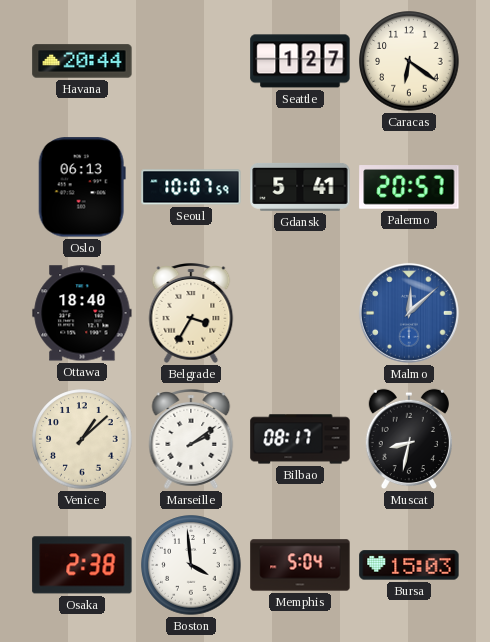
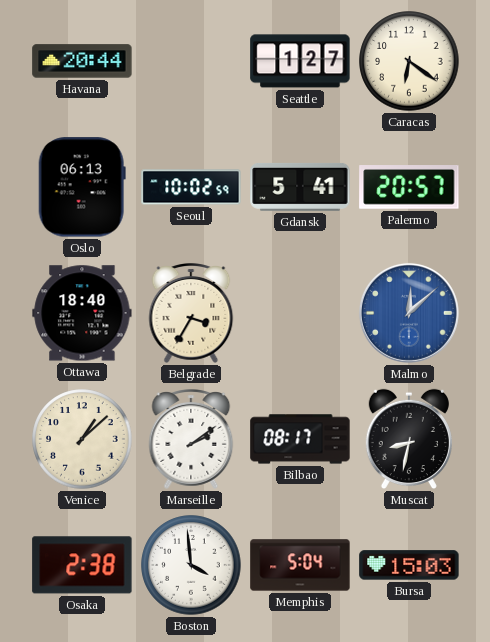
Seoul: 10:07 -> 10:02
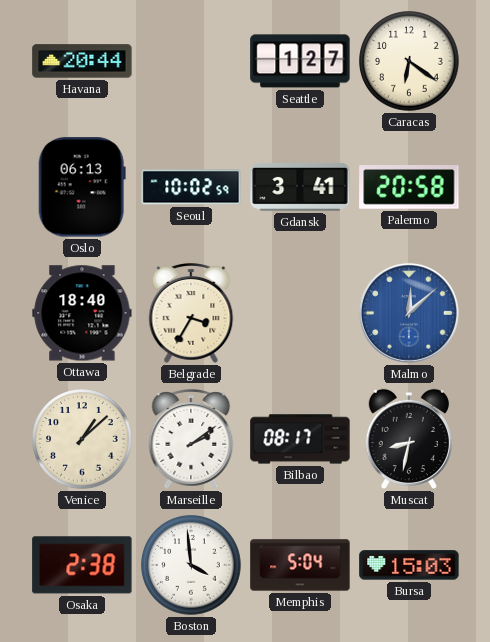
Gdansk: 5:41 -> 3:41
Palermo: 20:57 -> 20:58
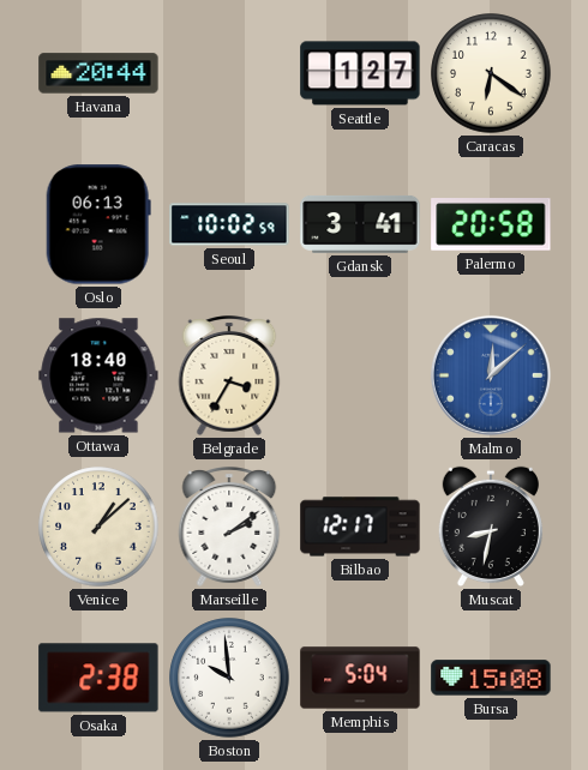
Bilbao: 08:17 -> 12:17
Boston: 3:59 -> 9:59
Bursa: 15:03 -> 15:08
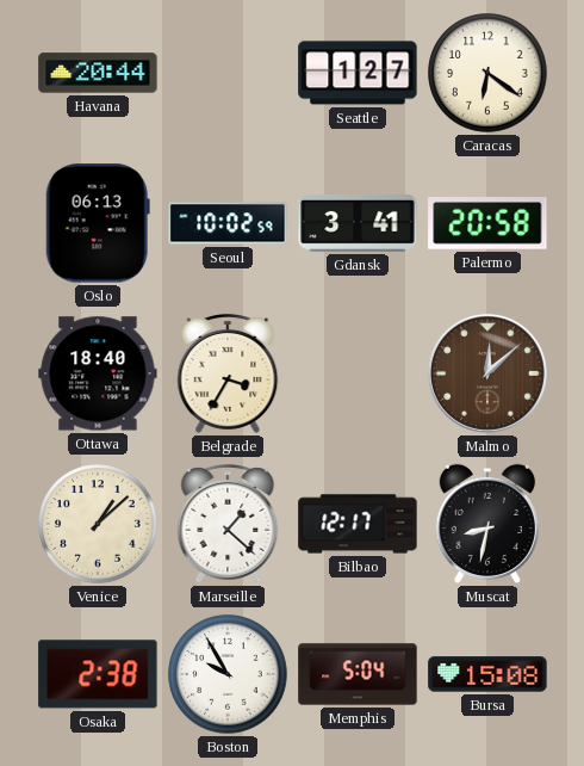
Malmo dial: blue -> brown
Marseille: 2:09 -> 1:22
Boston: 9:59 -> 9:55
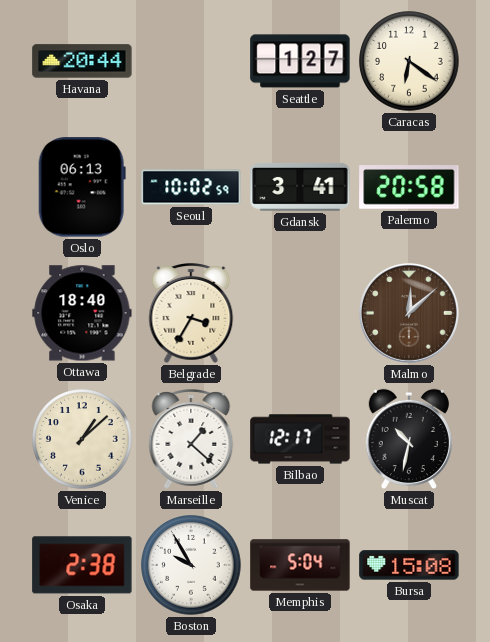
Muscat: 8:32 -> 10:32
